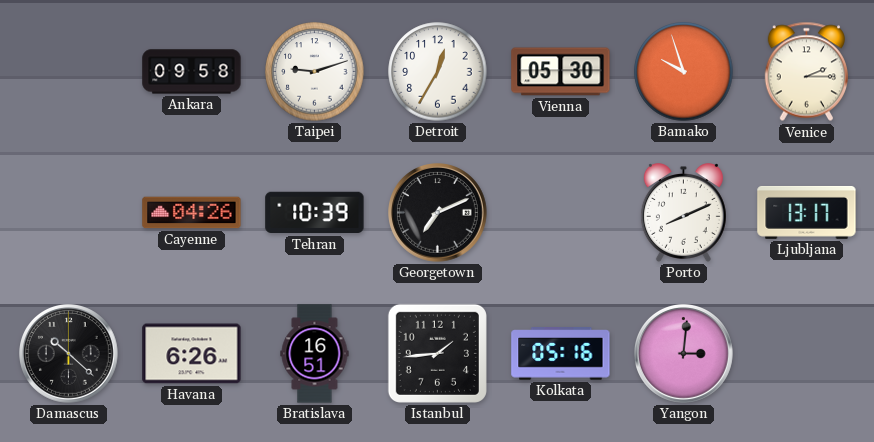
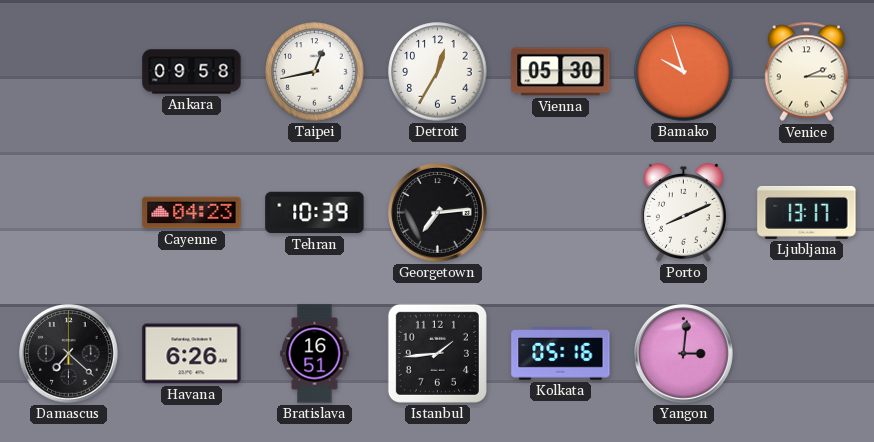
Taipei: 9:12 -> 12:43
Cayenne: 04:26 -> 04:23
Georgetown: 7:11 -> 7:14
Damascus: 10:22 -> 7:22
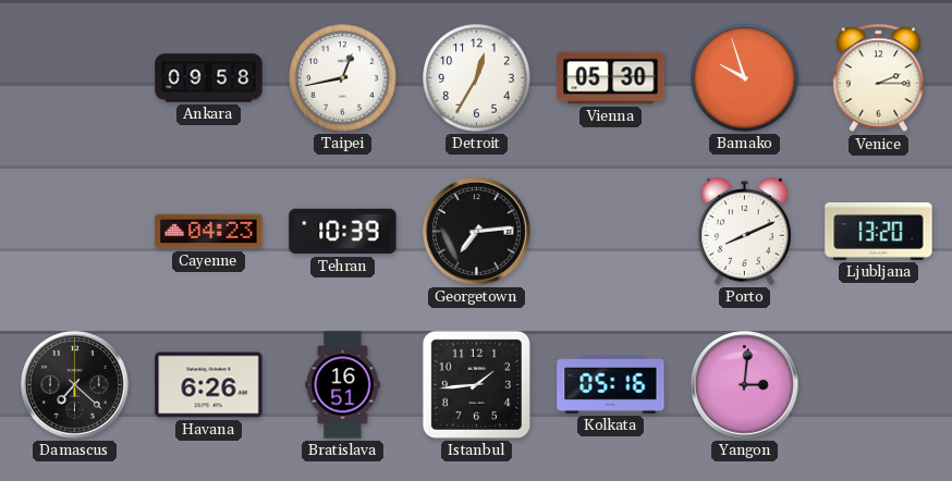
Ljubljana: 13:17 -> 13:20
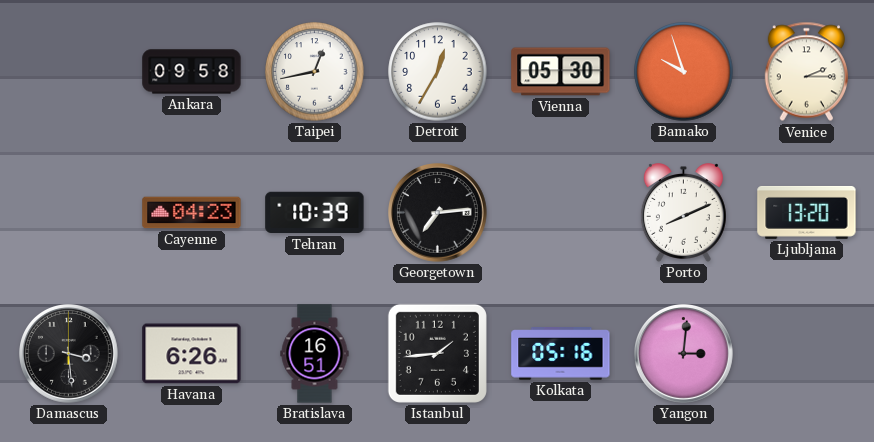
Damascus: 7:22 -> 3:29
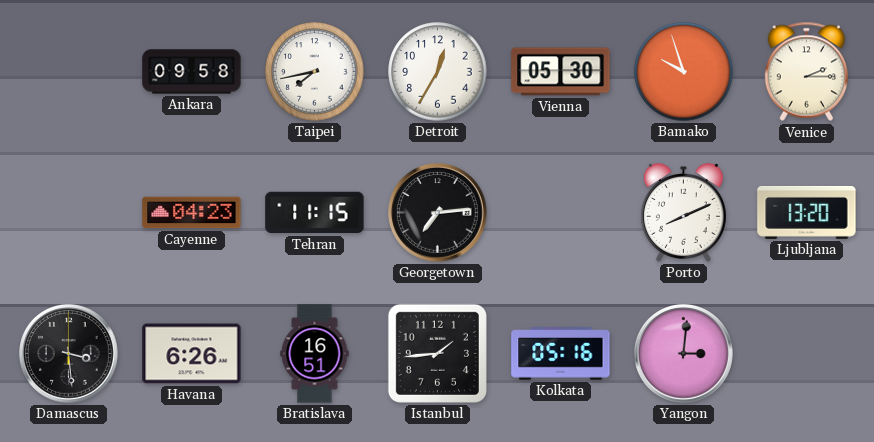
Taipei: 12:43 -> 7:43
Tehran: 10:39 -> 11:15
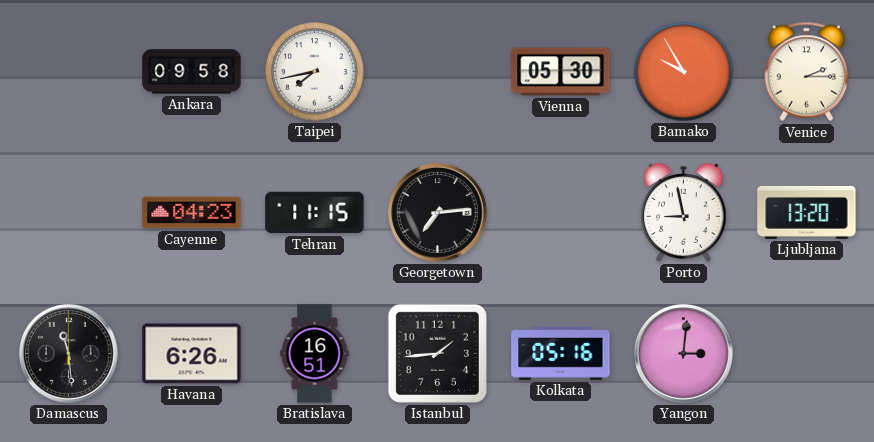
Detroit: 12:35 -> none
Bamako: 9:57 -> 9:55
Porto: 8:11 -> 8:58
Damascus: 3:29 -> 11:29
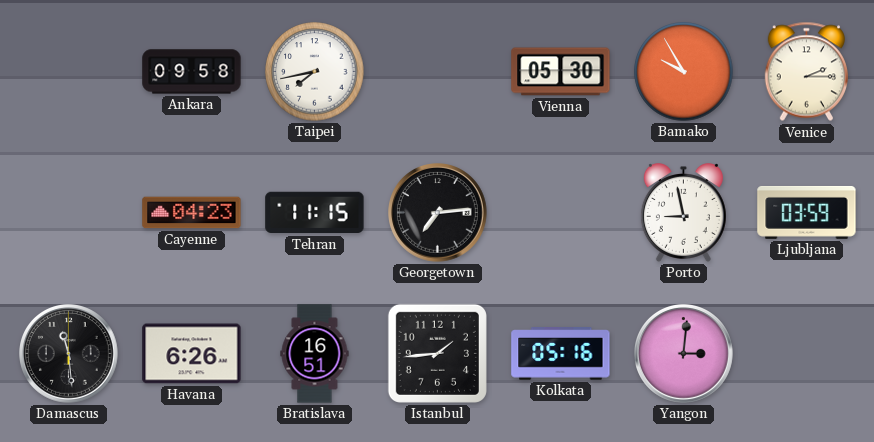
Ljubljana: 13:20 -> 03:59
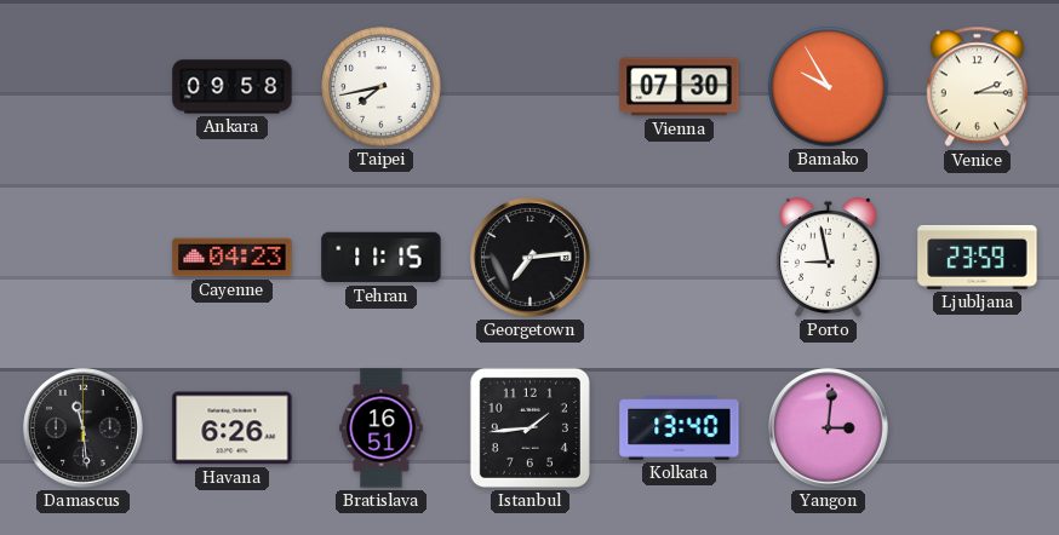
Vienna: 05:30 -> 07:30
Ljubljana: 03:59 -> 23:59
Kolkata: 05:16 -> 13:40
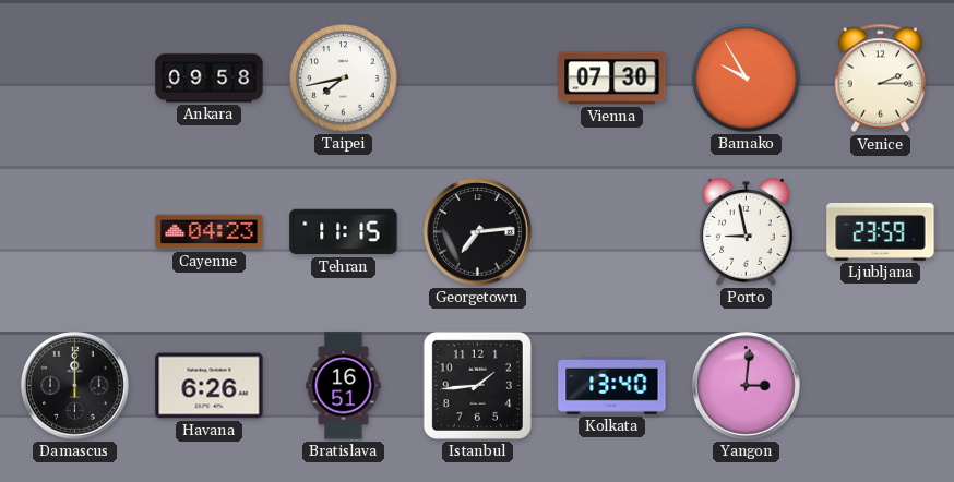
Damascus: 11:29 -> 12:00
